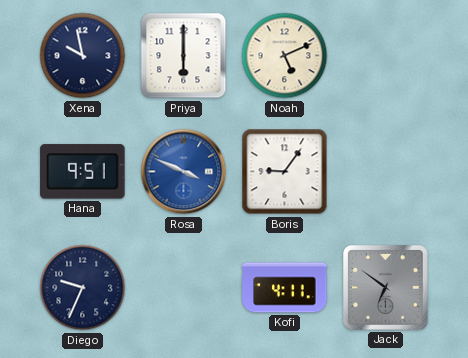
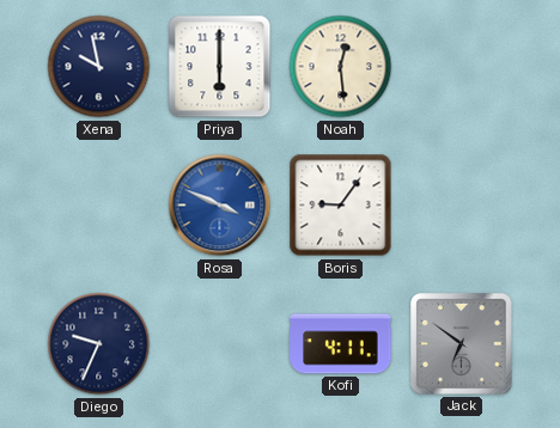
Noah: 5:11 -> 12:29
Hana: 9:51 -> none
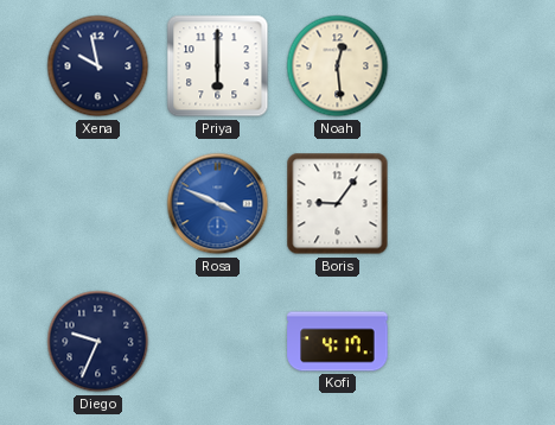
Kofi: 4:11 -> 4:17
Jack: 6:51 -> none
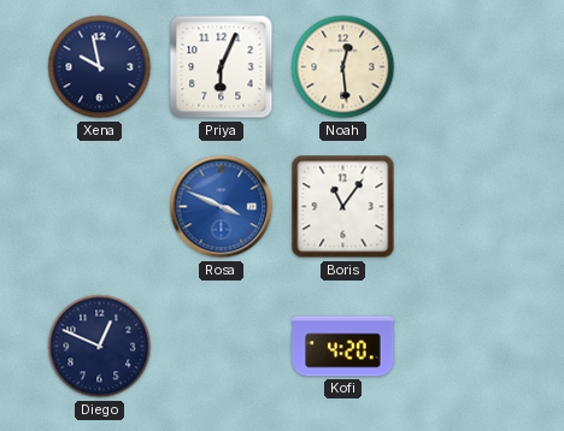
Priya: 6:00 -> 6:04
Boris: 9:06 -> 11:06
Diego: 9:34 -> 12:49
Kofi: 4:17 -> 4:20
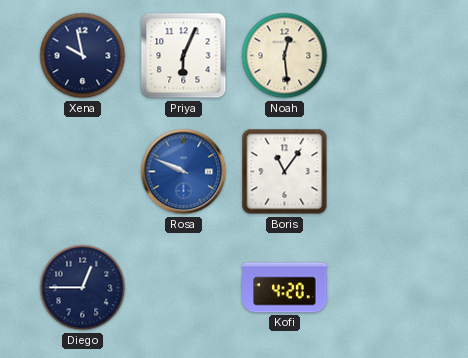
Rosa: 3:49 -> 9:49
Diego: 12:49 -> 12:45
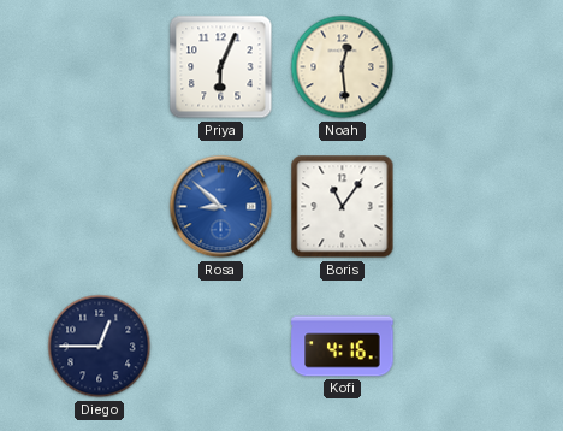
Xena: 9:58 -> none
Rosa: 9:49 -> 8:52
Kofi: 4:20 -> 4:16
